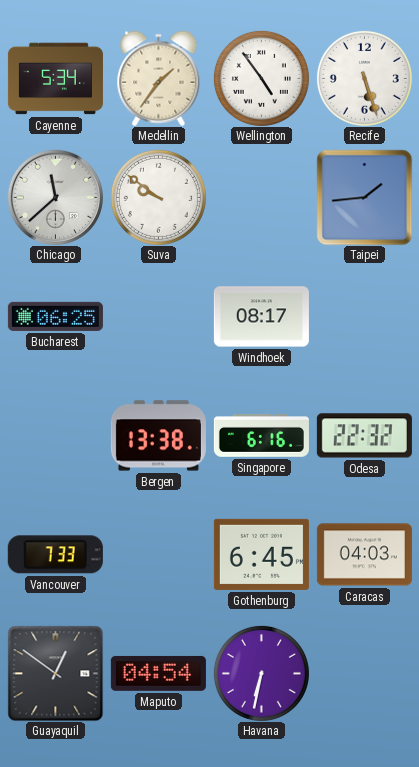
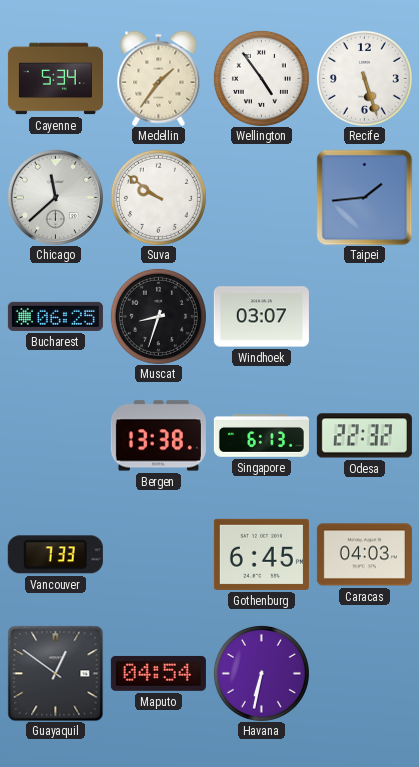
Muscat: none -> 8:33
Windhoek: 08:17 -> 03:07
Singapore: 6:16 -> 6:13
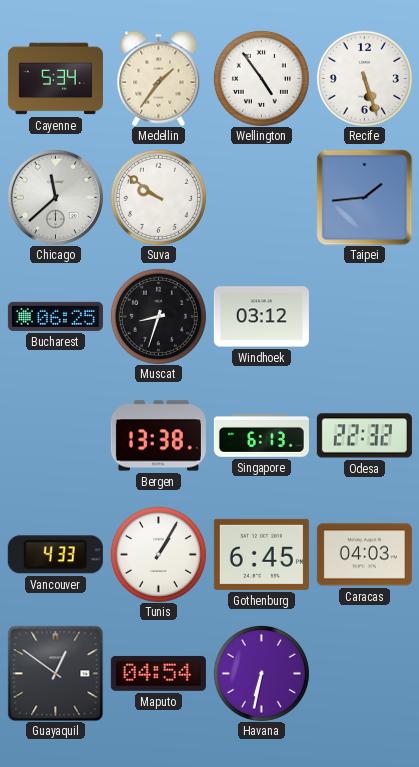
Windhoek: 03:07 -> 03:12
Vancouver: 7:33 -> 4:33
Tunis: none -> 1:05
